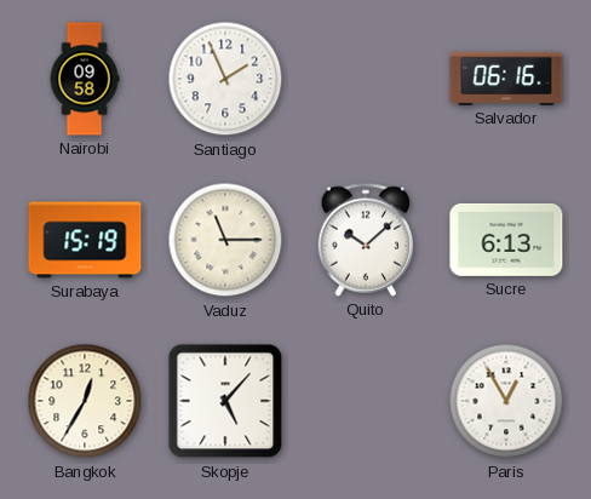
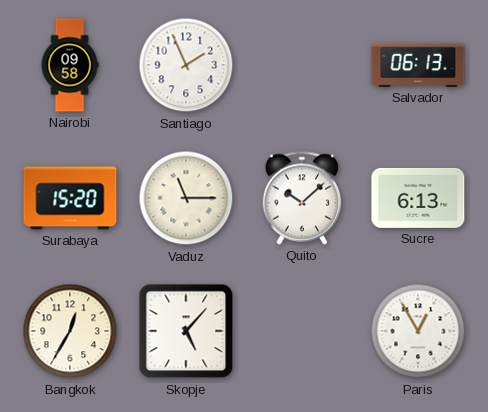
Salvador: 06:16 -> 06:13
Surabaya: 15:19 -> 15:20
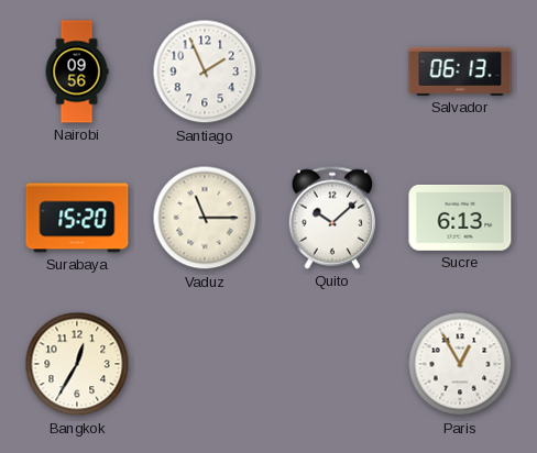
Nairobi: 09:58 -> 09:56
Skopje: 5:07 -> none
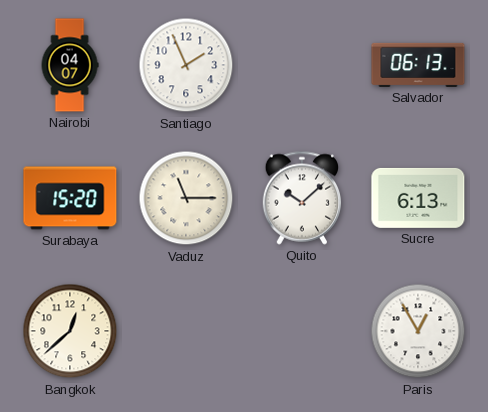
Nairobi: 09:56 -> 04:07
Bangkok: 12:35 -> 12:38
